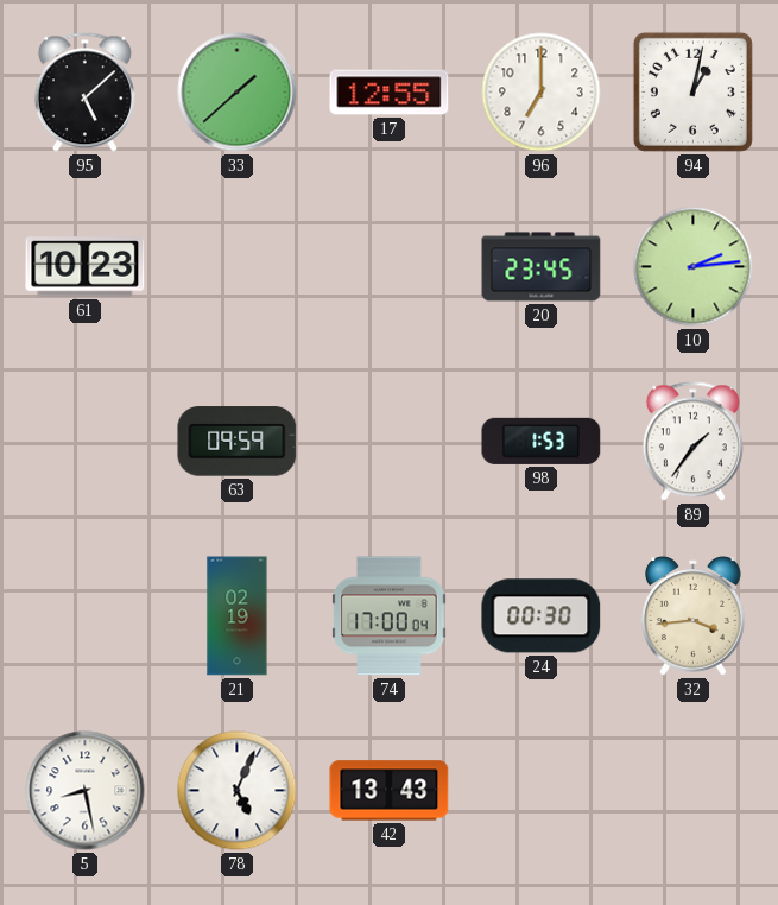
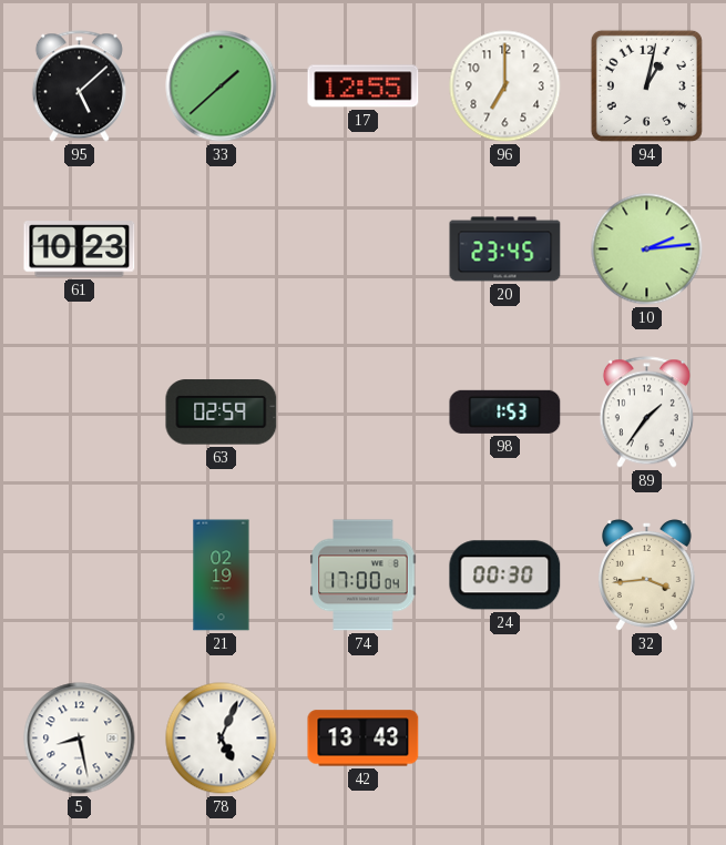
63: 09:59 -> 02:59
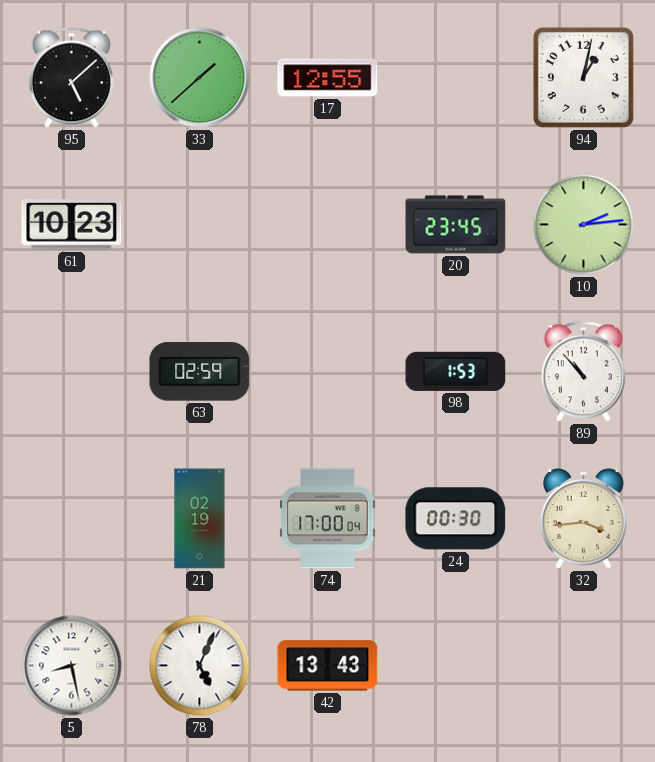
96: 7:00 -> none
89: 1:36 -> 10:53
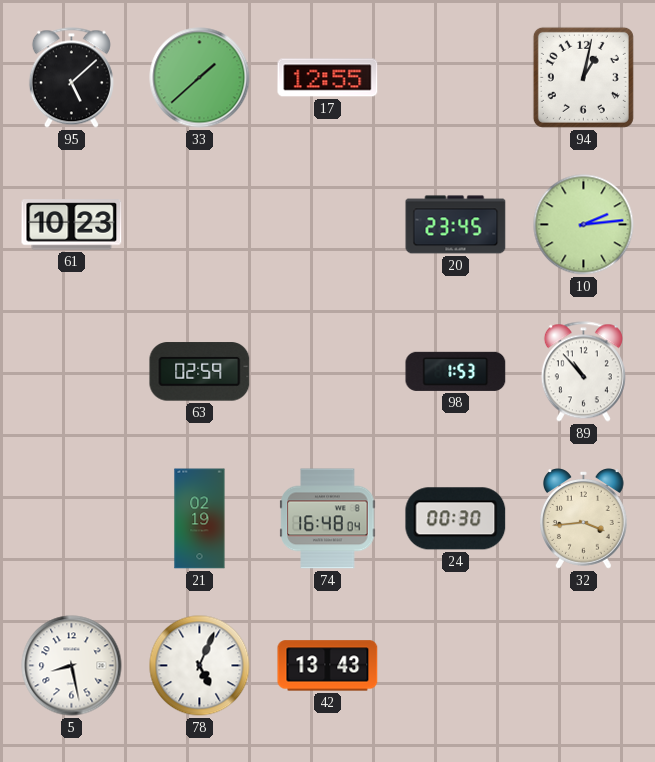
74: 17:00 -> 16:48
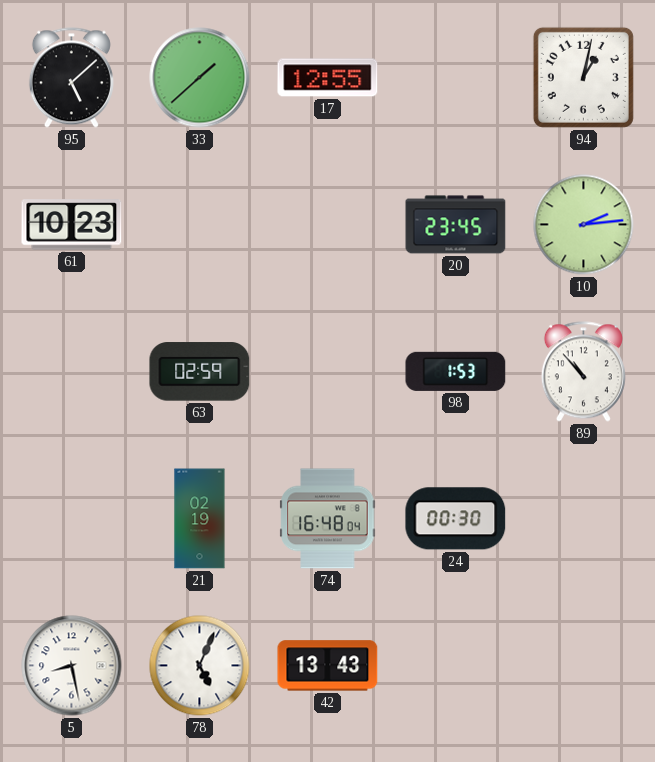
32: 3:44 -> none
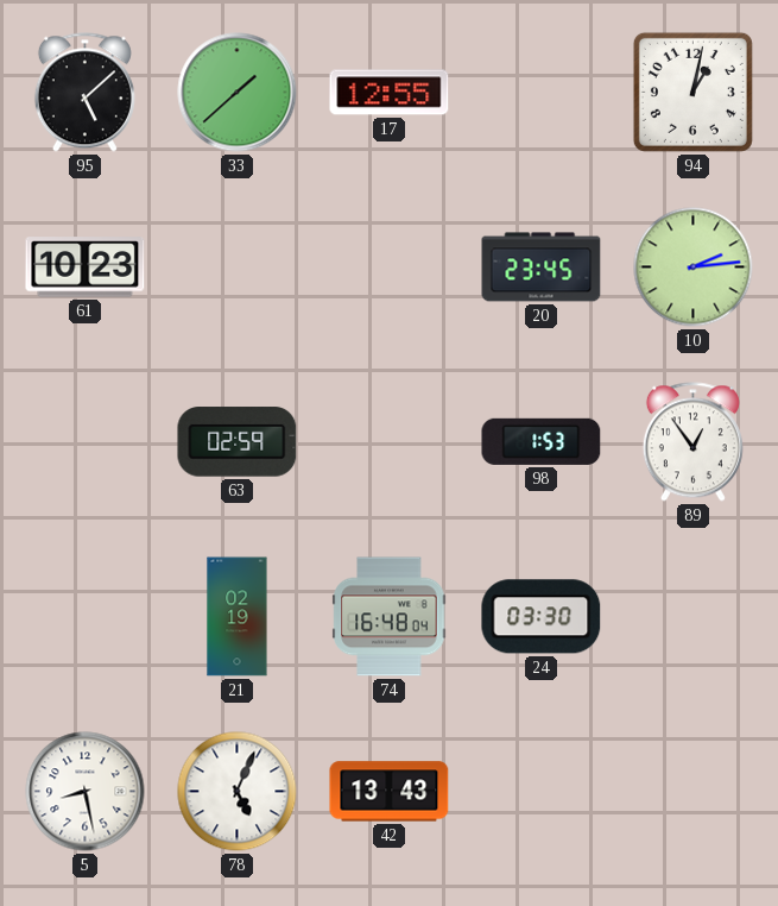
89: 10:53 -> 12:54
24: 00:30 -> 03:30
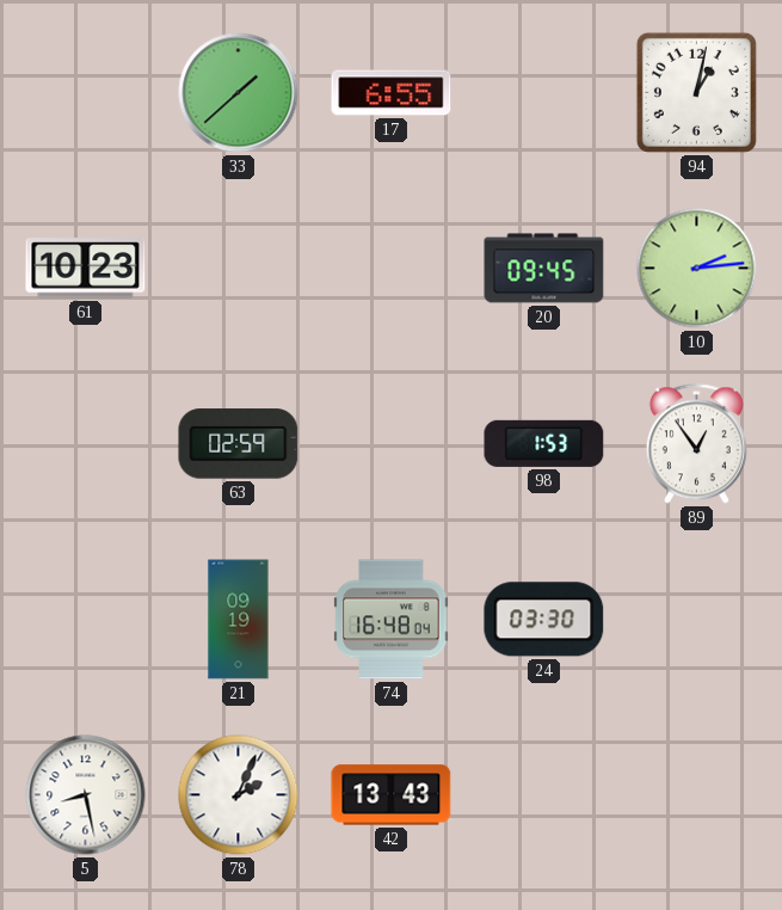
95: 5:08 -> none
17: 12:55 -> 6:55
20: 23:45 -> 09:45
21: 02:19 -> 09:19
78: 5:04 -> 2:04
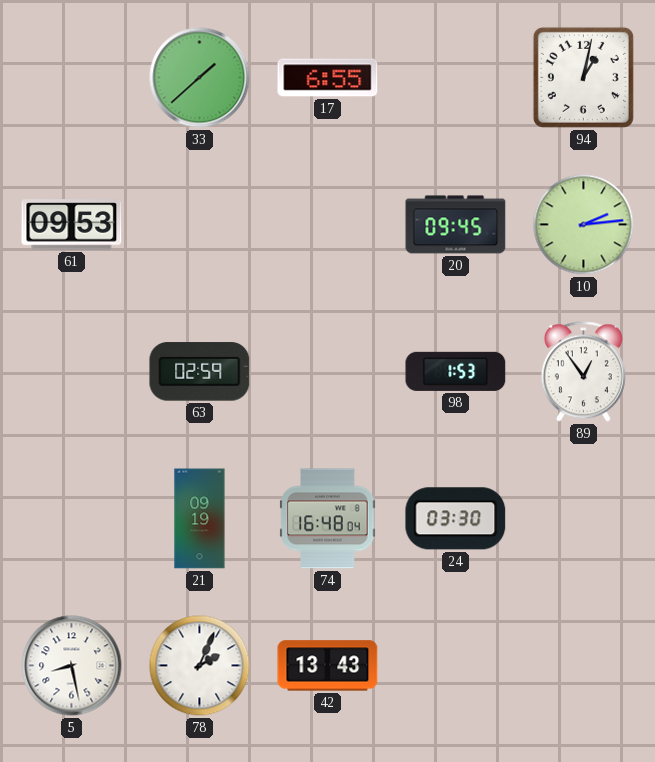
61: 10:23 -> 09:53
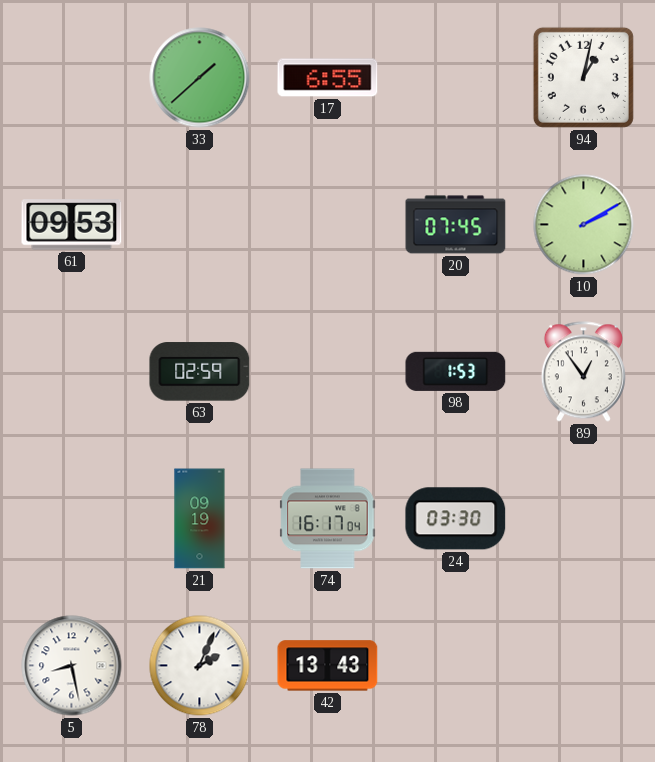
20: 09:45 -> 07:45
10: 2:14 -> 2:10
74: 16:48 -> 16:17
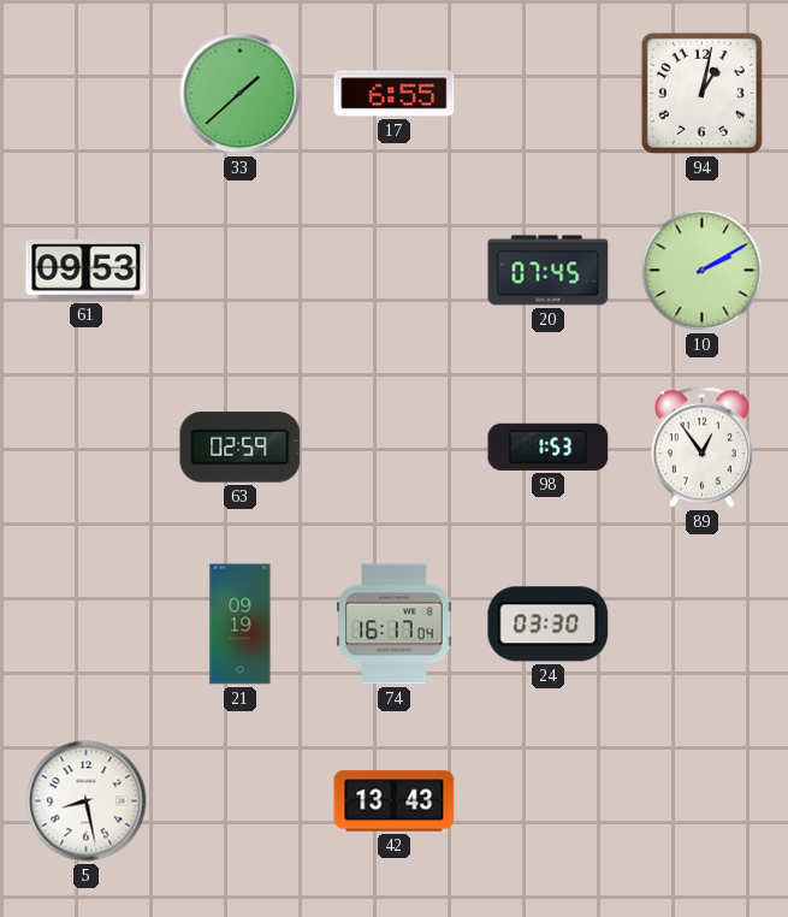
78: 2:04 -> none
